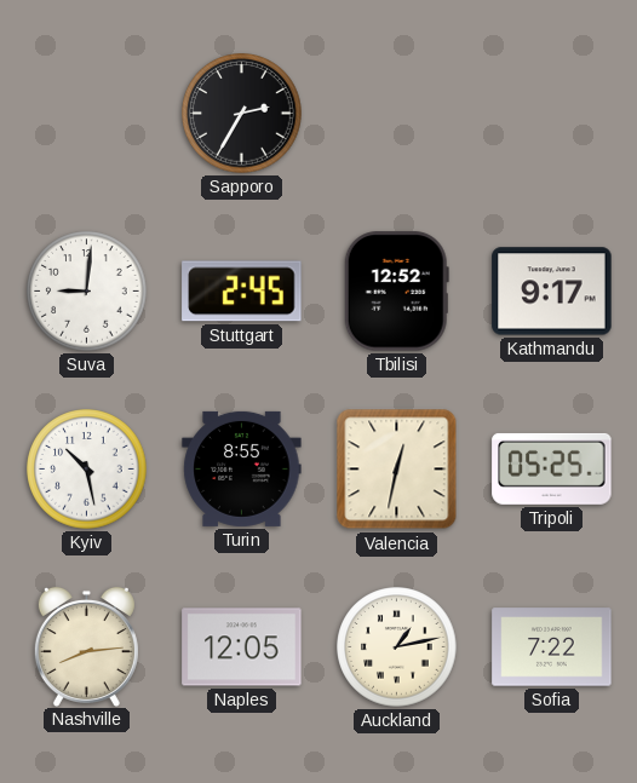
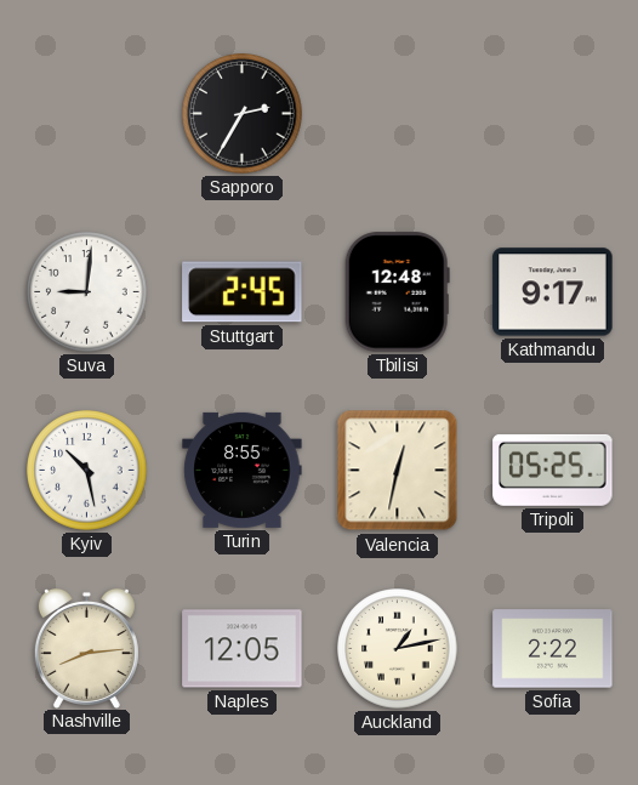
Tbilisi: 12:52 -> 12:48
Sofia: 7:22 -> 2:22
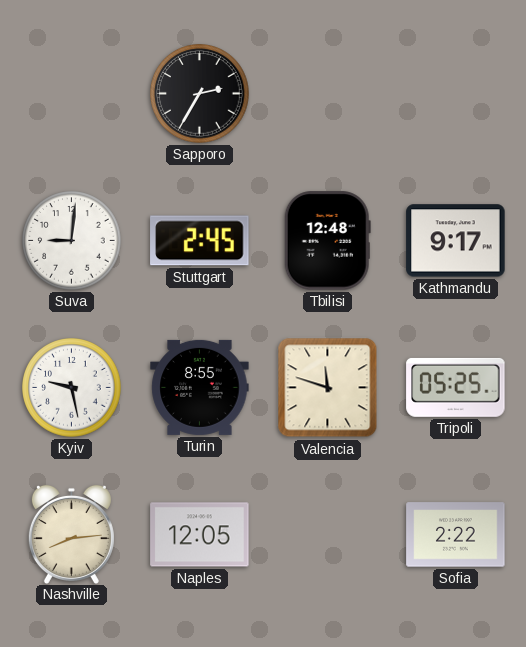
Kyiv: 10:28 -> 9:28
Valencia: 12:32 -> 11:48
Auckland: 1:13 -> none
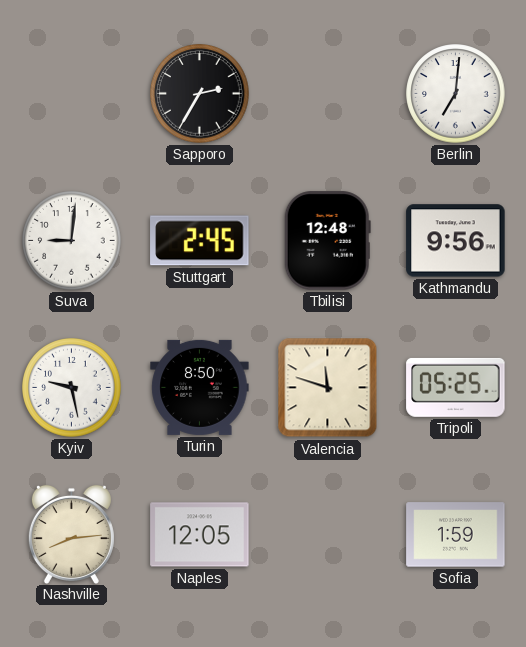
Berlin: none -> 7:01
Kathmandu: 9:17 -> 9:56
Turin: 8:55 -> 8:50
Sofia: 2:22 -> 1:59
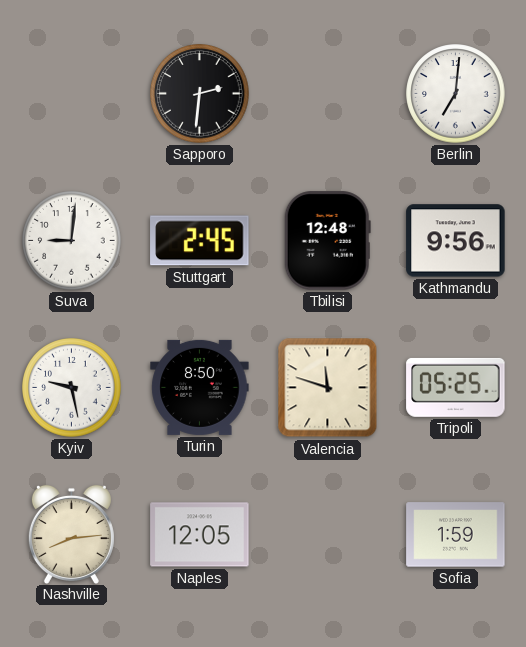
Sapporo: 2:35 -> 2:31
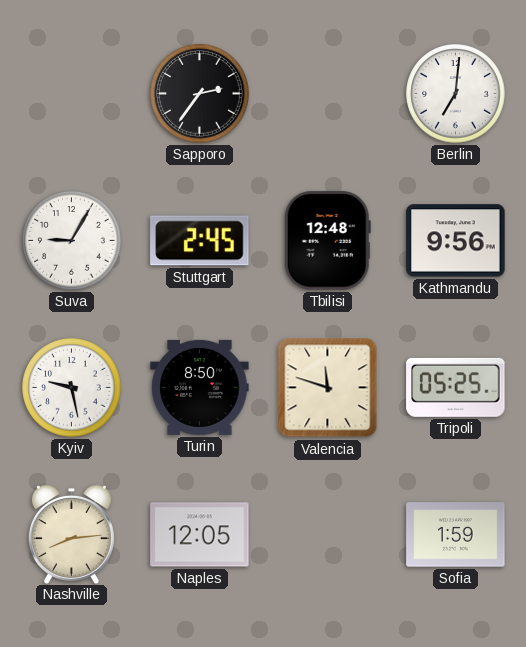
Sapporo: 2:31 -> 2:36
Suva: 9:01 -> 9:05
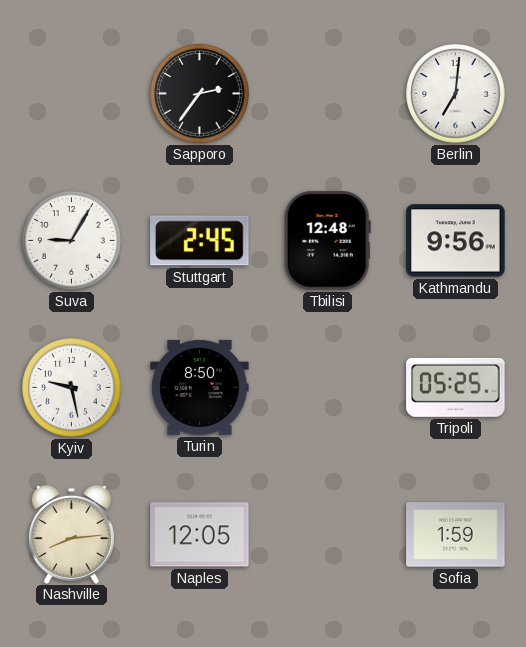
Valencia: 11:48 -> none
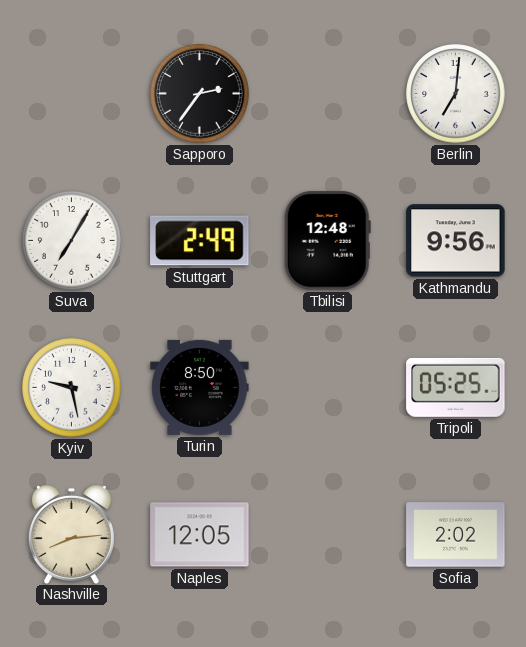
Suva: 9:05 -> 7:05
Stuttgart: 2:45 -> 2:49
Sofia: 1:59 -> 2:02
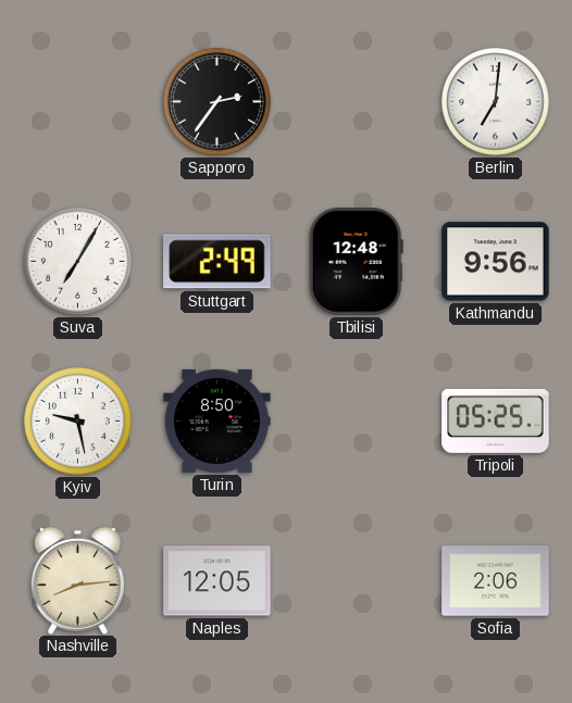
Sofia: 2:02 -> 2:06
